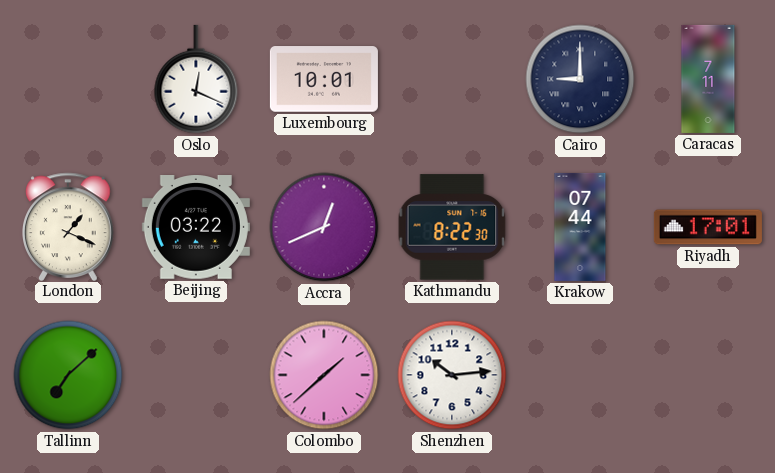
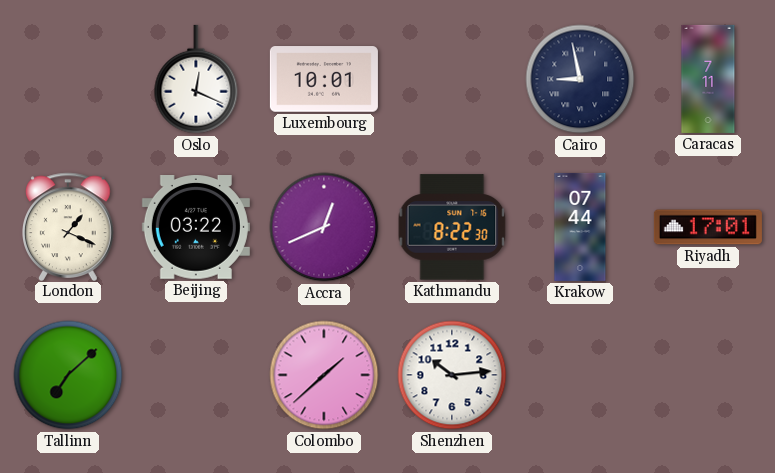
Cairo: 9:00 -> 8:58
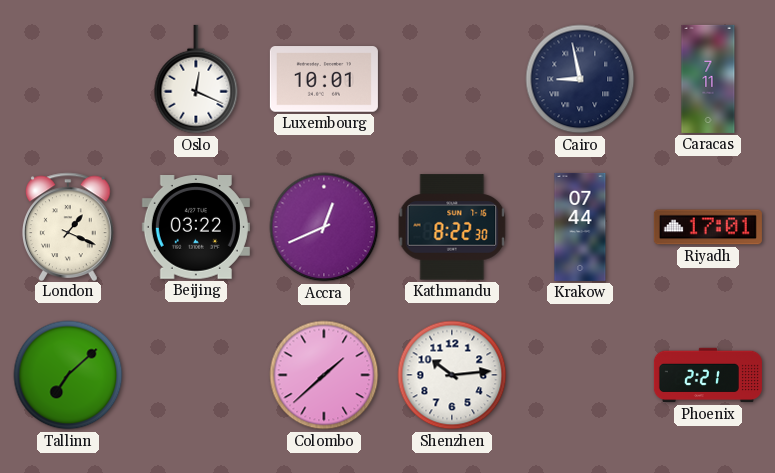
Phoenix: none -> 2:21
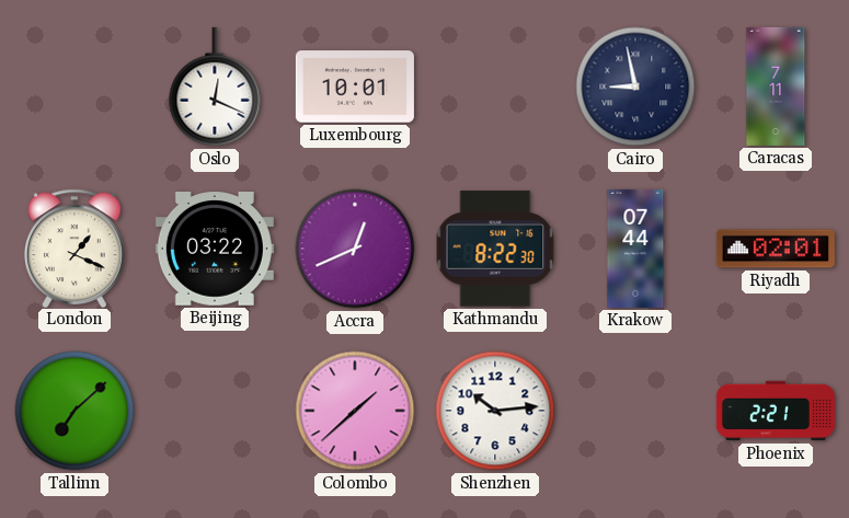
Riyadh: 17:01 -> 02:01
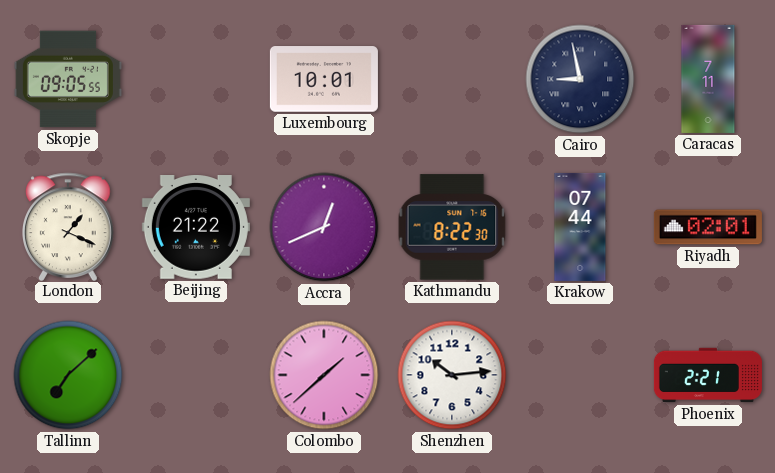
Skopje: none -> 09:05
Oslo: 12:19 -> none
Beijing: 03:22 -> 21:22
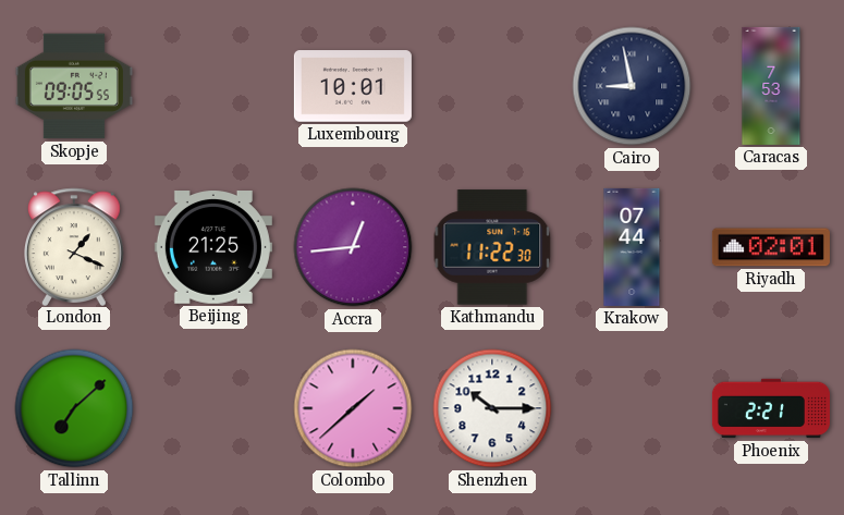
Caracas: 7:11 -> 7:53
Beijing: 21:22 -> 21:25
Accra: 12:41 -> 12:44
Kathmandu: 8:22 -> 11:22
Shenzhen: 10:14 -> 10:15
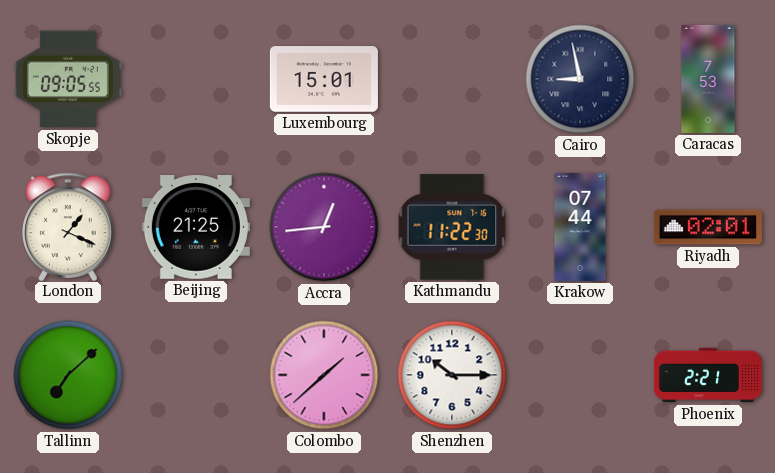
Luxembourg: 10:01 -> 15:01
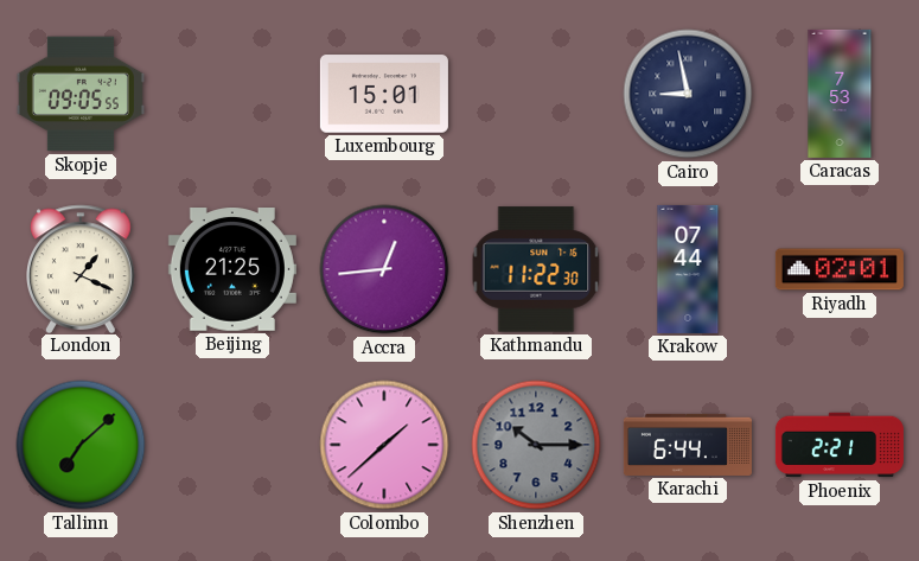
Shenzhen dial: white -> grey
Karachi: none -> 6:44
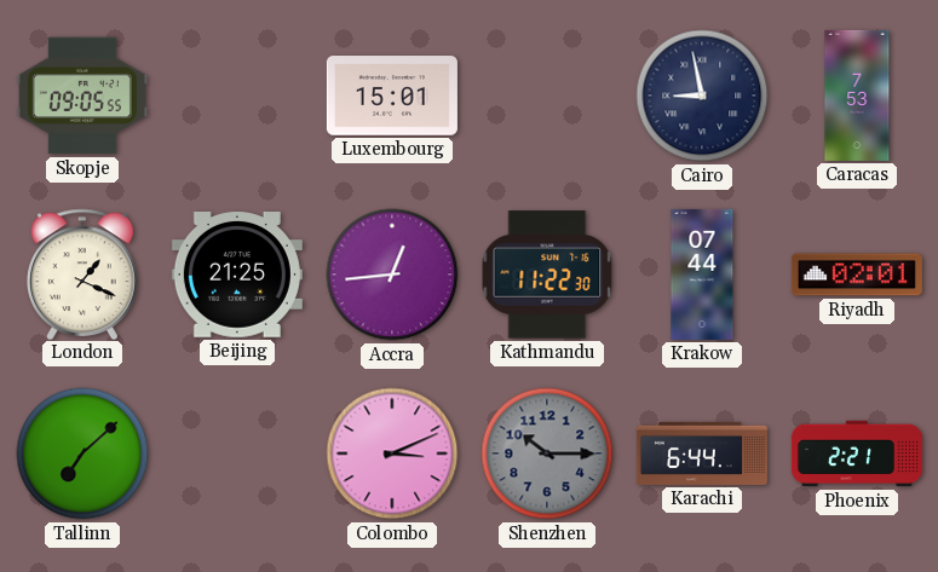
Colombo: 1:38 -> 3:11
